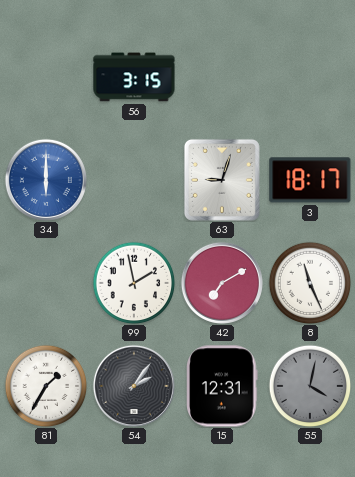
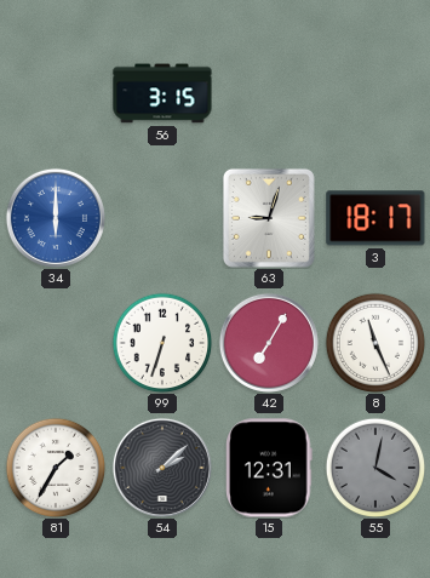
99: 1:58 -> 6:33
42: 7:10 -> 7:05
54: 2:06 -> 2:08
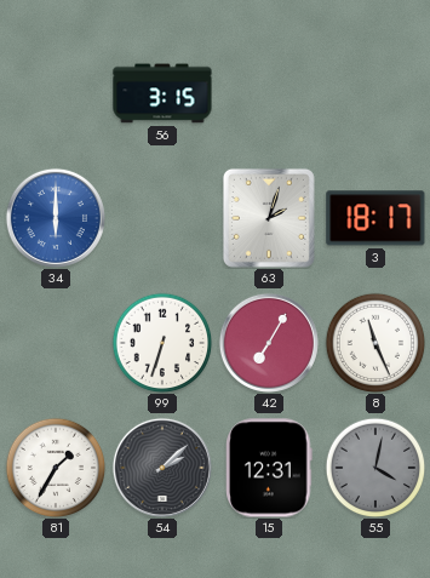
63: 9:03 -> 2:03
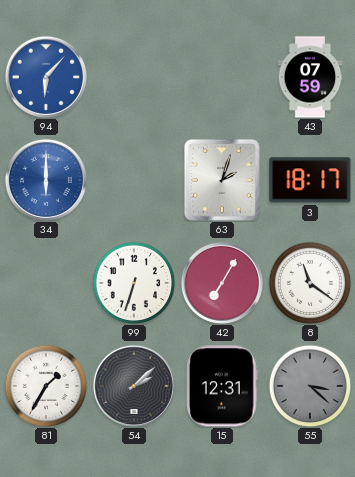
94: none -> 6:07
56: 3:15 -> none
43: none -> 07:59
8: 11:26 -> 11:21
55: 4:02 -> 3:22
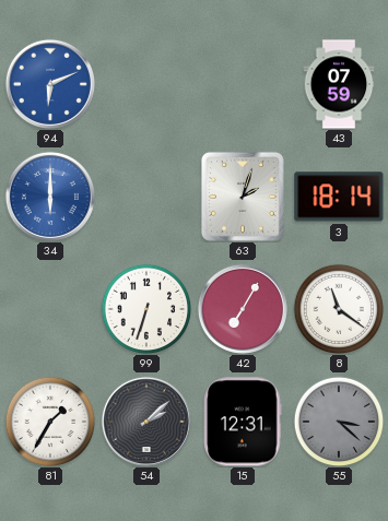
94: 6:07 -> 6:11
3: 18:17 -> 18:14
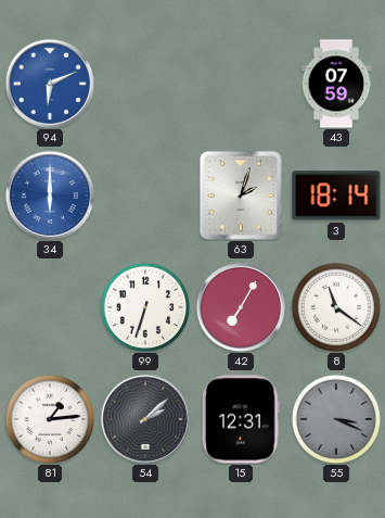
81: 1:35 -> 1:14
55: 3:22 -> 3:19
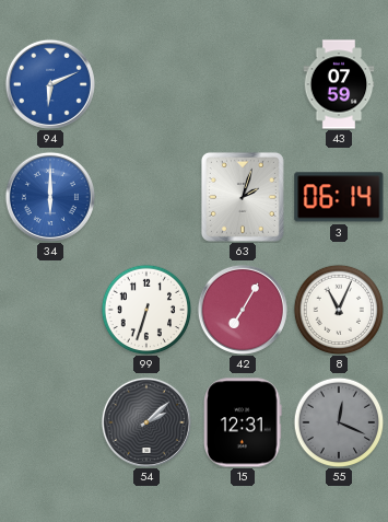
3: 18:14 -> 06:14
8: 11:21 -> 11:04
81: 1:14 -> none
55: 3:19 -> 12:19
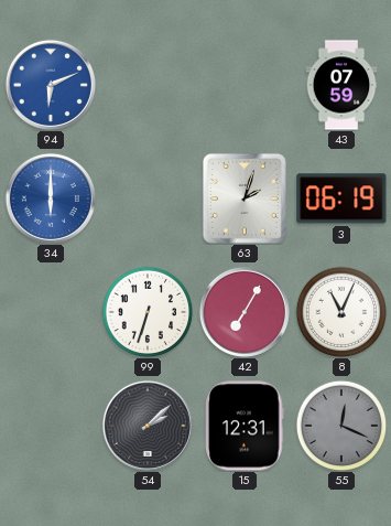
3: 06:14 -> 06:19
